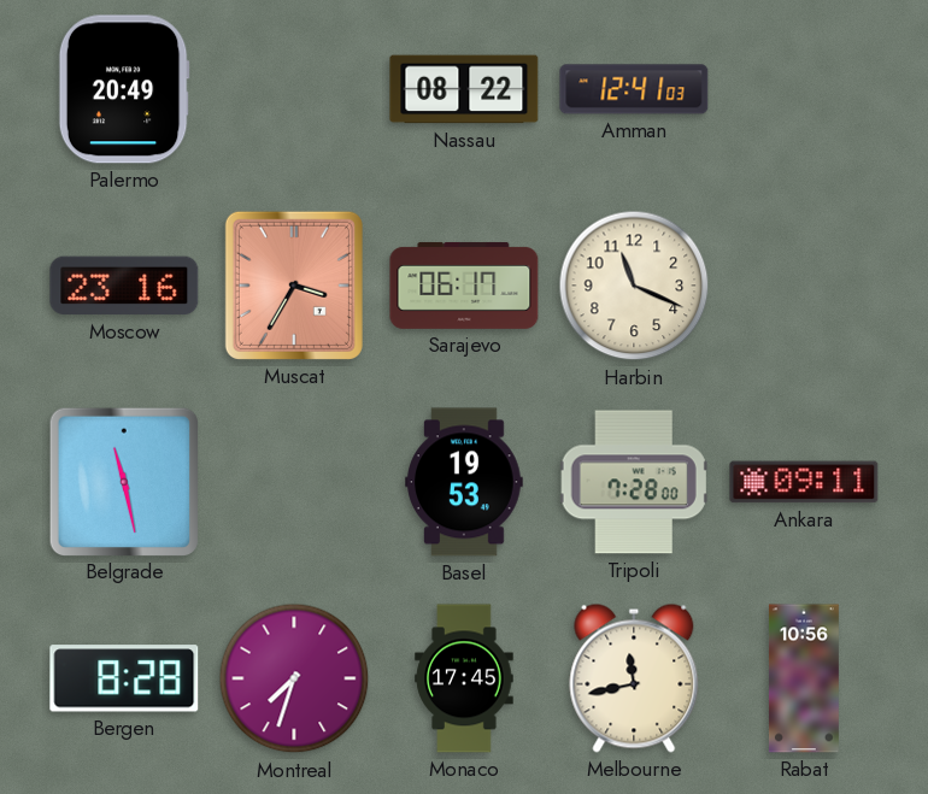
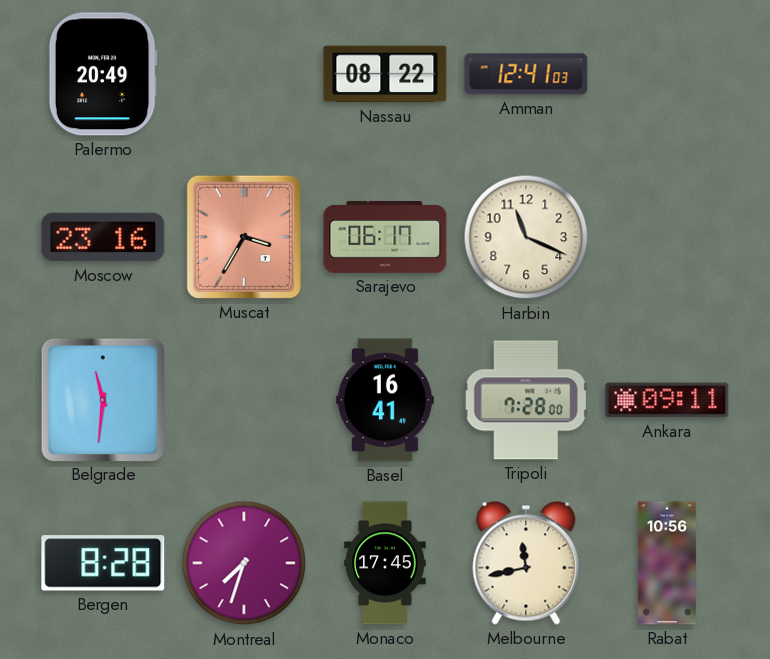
Belgrade: 11:28 -> 11:31
Basel: 19:53 -> 16:41
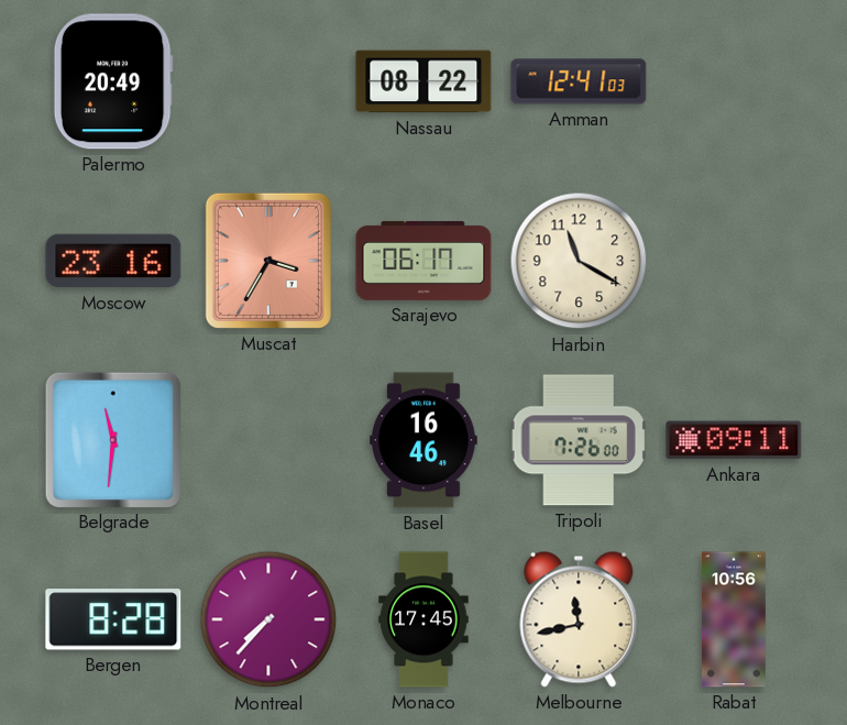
Harbin: 11:19 -> 11:20
Basel: 16:41 -> 16:46
Tripoli: 7:28 -> 7:26
Montreal: 7:33 -> 7:37
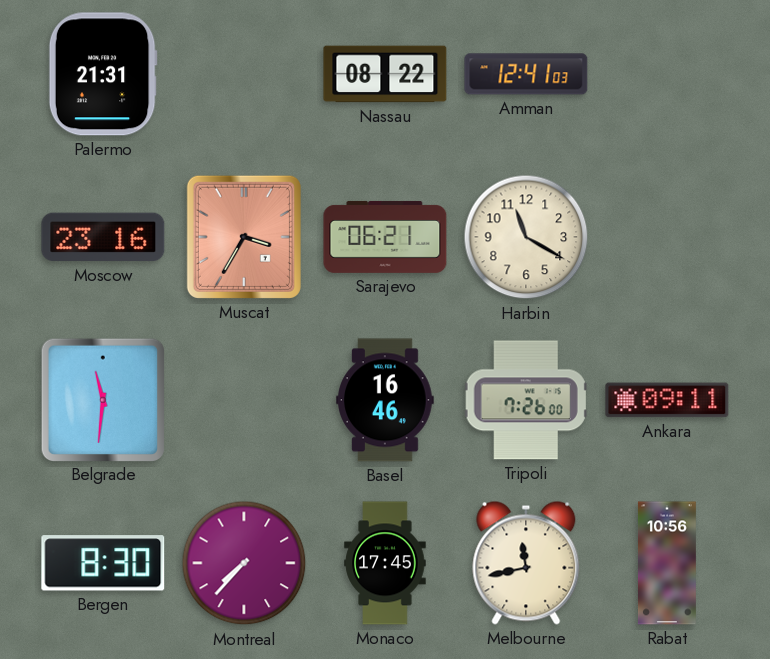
Palermo: 20:49 -> 21:31
Sarajevo: 06:17 -> 06:21
Bergen: 8:28 -> 8:30
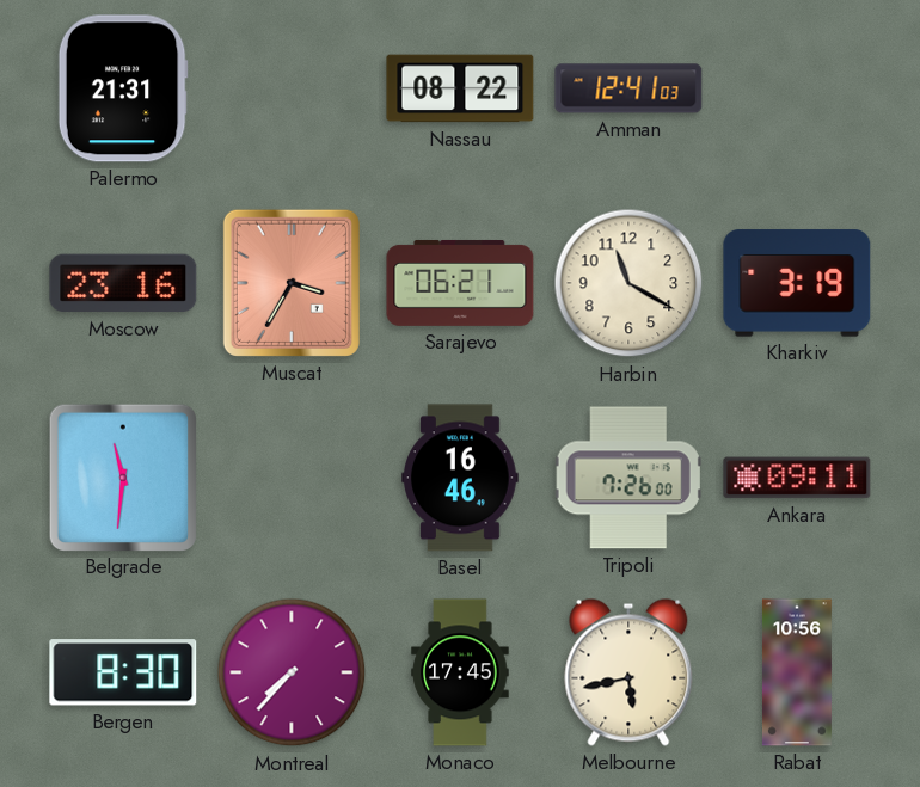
Kharkiv: none -> 3:19
Melbourne: 11:43 -> 5:43
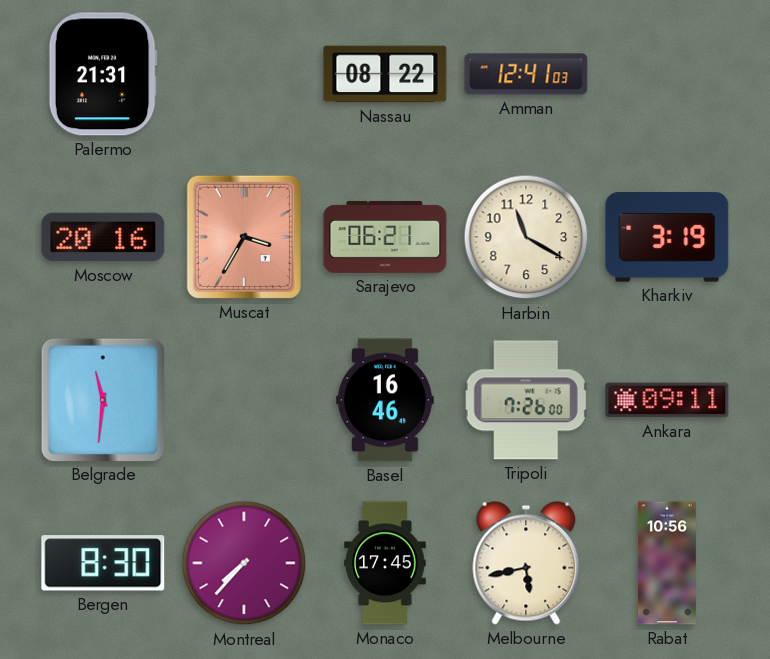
Moscow: 23:16 -> 20:16
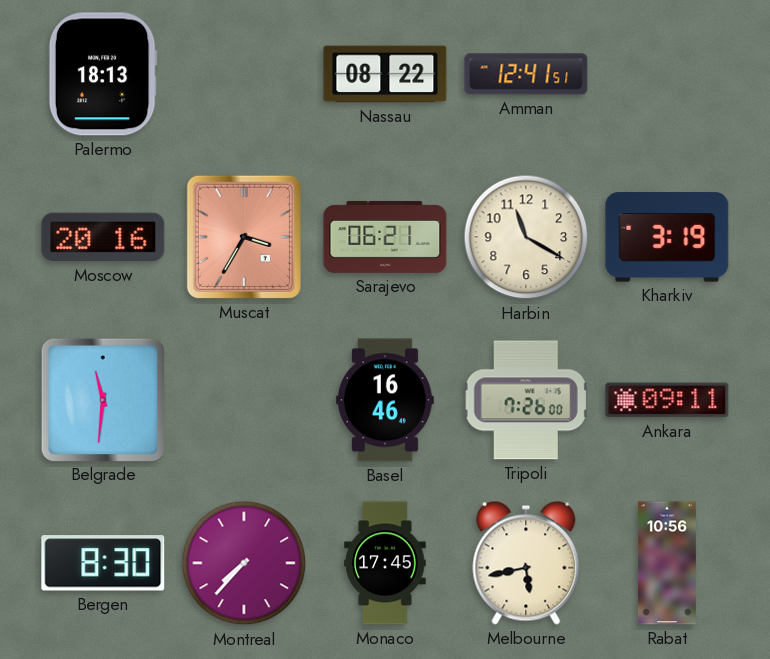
Palermo: 21:31 -> 18:13
Amman: 12:41:03 -> 12:41:51
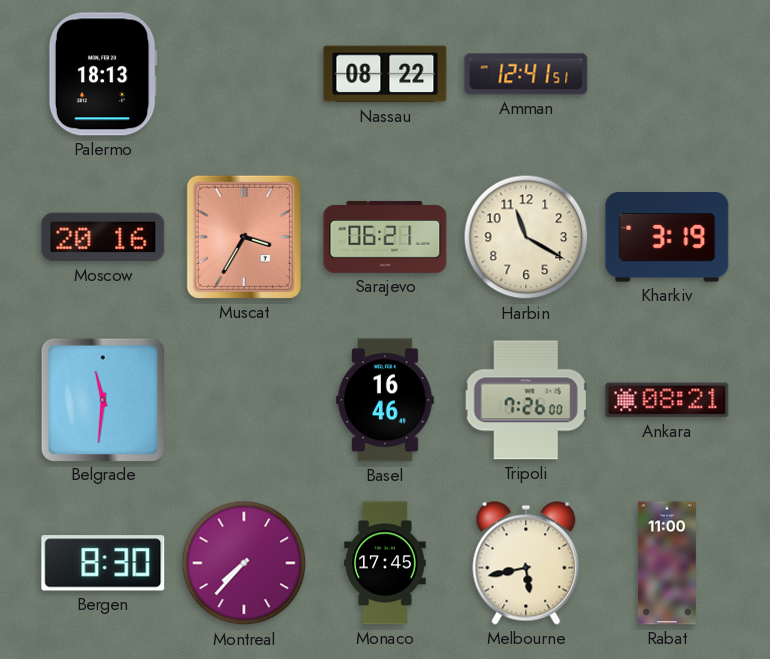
Ankara: 09:11 -> 08:21
Rabat: 10:56 -> 11:00
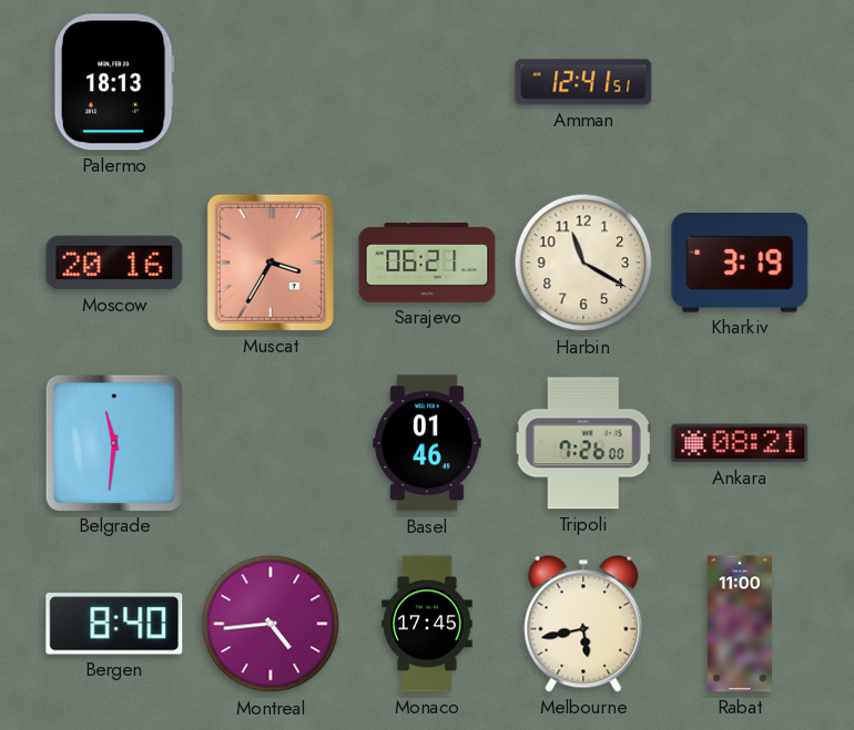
Nassau: 08:22 -> none
Basel: 16:46 -> 01:46
Bergen: 8:30 -> 8:40
Montreal: 7:37 -> 4:44
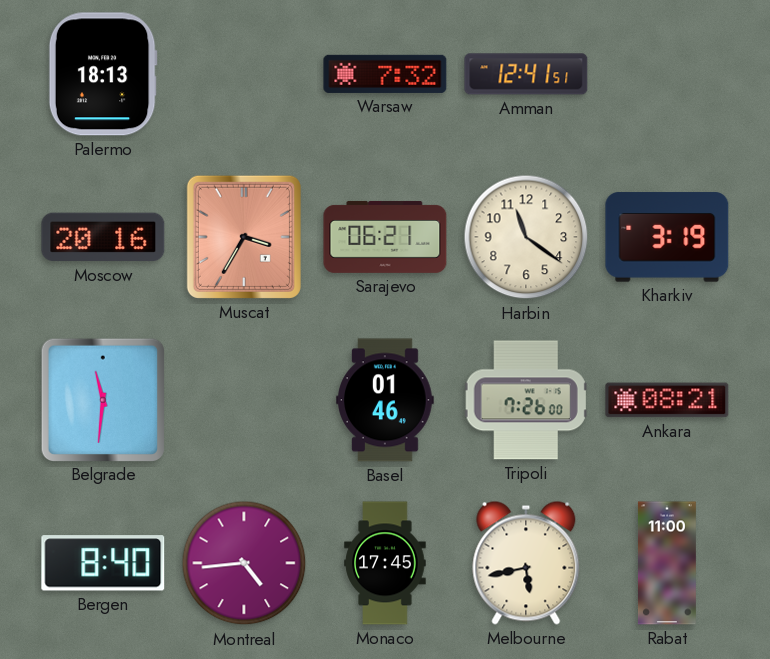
Warsaw: none -> 7:32
Harbin: 11:20 -> 11:21
